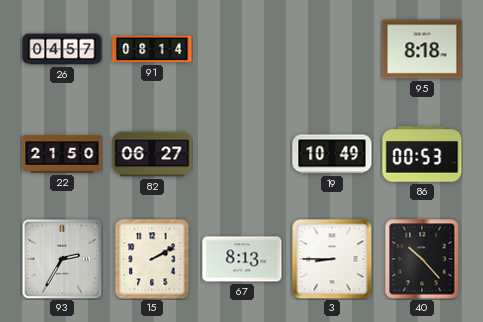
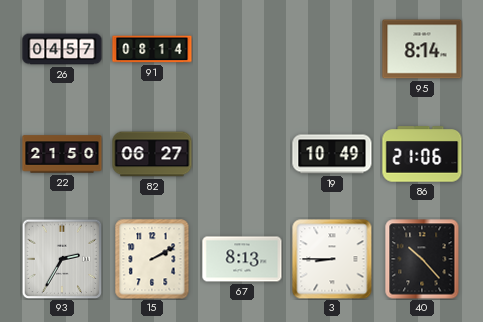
95: 8:18 -> 8:14
86: 00:53 -> 21:06
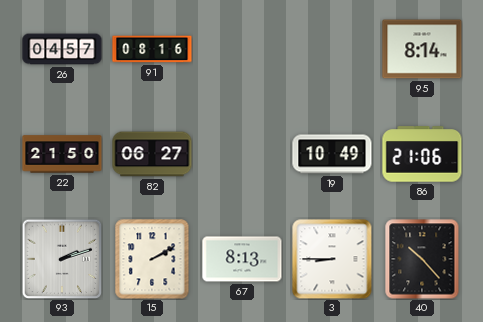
91: 08:14 -> 08:16
93: 2:35 -> 2:12
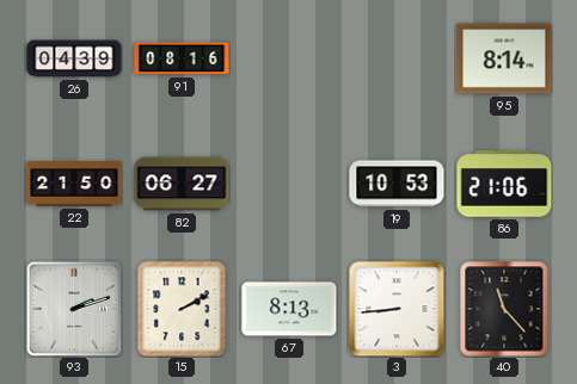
26: 04:57 -> 04:39
19: 10:49 -> 10:53
3: 8:45 -> 8:44
40: 10:23 -> 11:23
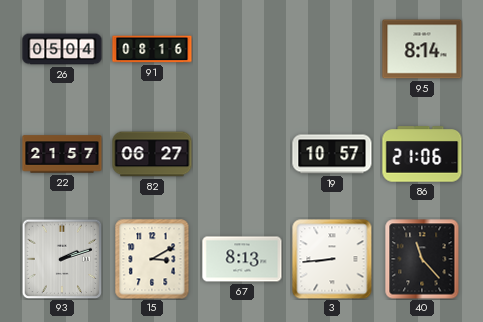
26: 04:39 -> 05:04
22: 21:50 -> 21:57
19: 10:53 -> 10:57
15: 2:10 -> 3:10
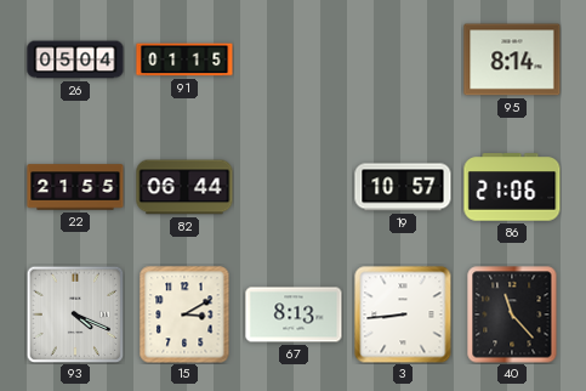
91: 08:16 -> 01:15
22: 21:57 -> 21:55
82: 06:27 -> 06:44
93: 2:12 -> 4:19
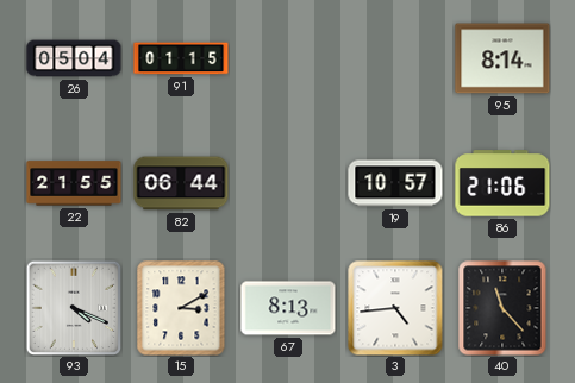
3: 8:44 -> 4:44
